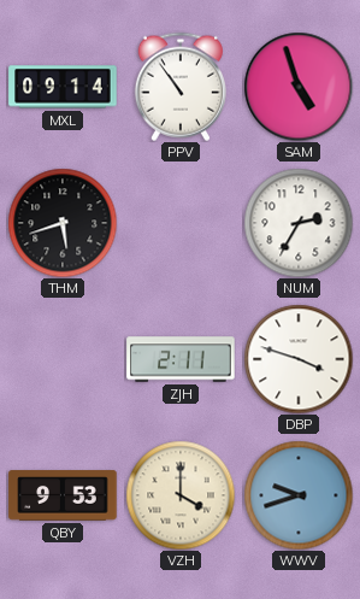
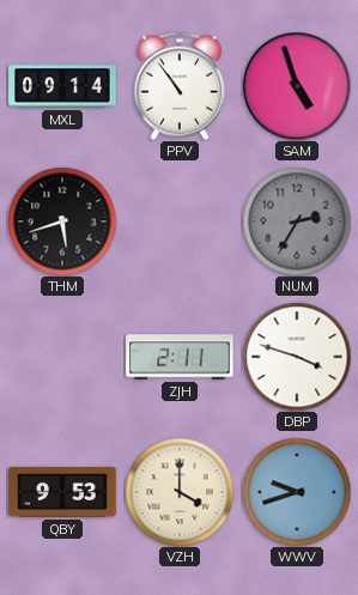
NUM dial: white -> grey
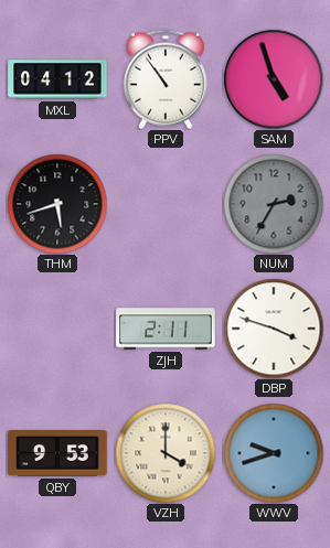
MXL: 09:14 -> 04:12
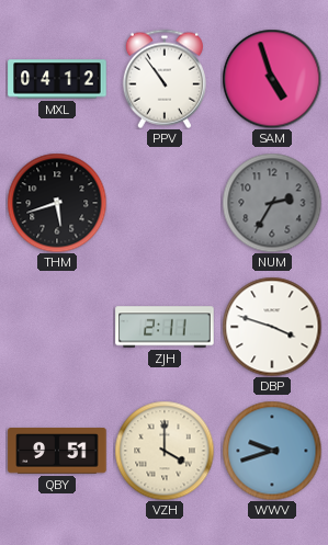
QBY: 9:53 -> 9:51
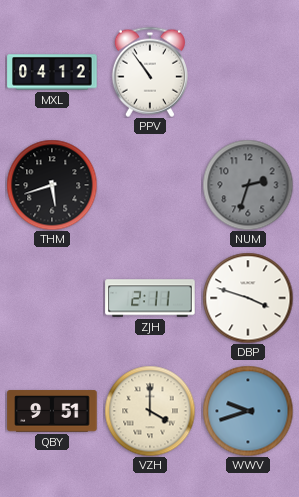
SAM: 4:57 -> none
NUM: 2:35 -> 2:33
